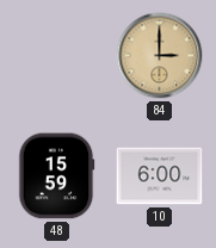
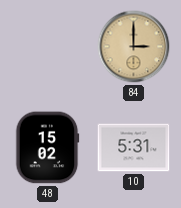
48: 15:59 -> 15:02
10: 6:00 -> 5:31
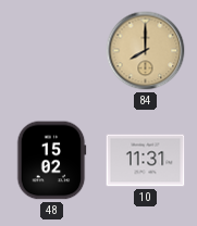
84: 3:00 -> 8:00
10: 5:31 -> 11:31
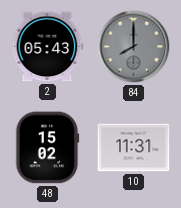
2: none -> 05:43
84 dial: champagne -> grey
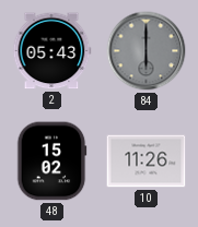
84: 8:00 -> 6:00
10: 11:31 -> 11:26
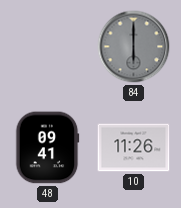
2: 05:43 -> none
48: 15:02 -> 09:41
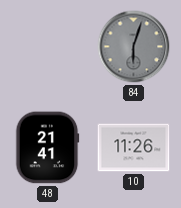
84: 6:00 -> 6:03
48: 09:41 -> 21:41
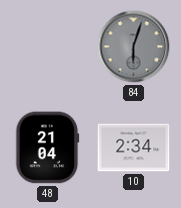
48: 21:41 -> 21:04
10: 11:26 -> 2:34
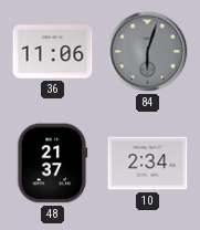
36: none -> 11:06
48: 21:04 -> 21:37
